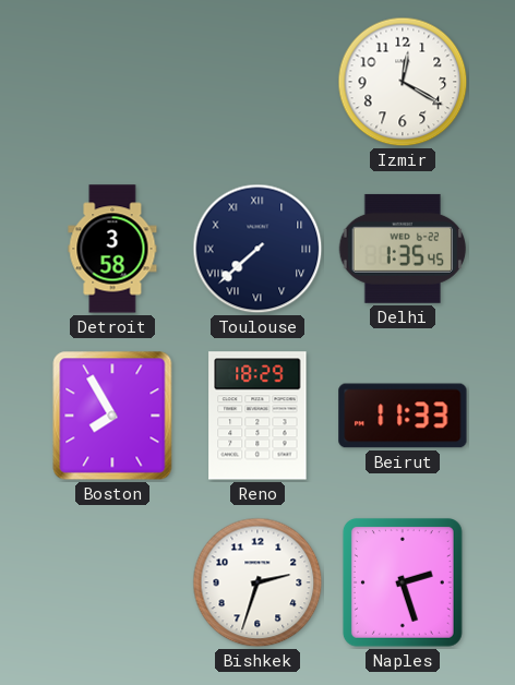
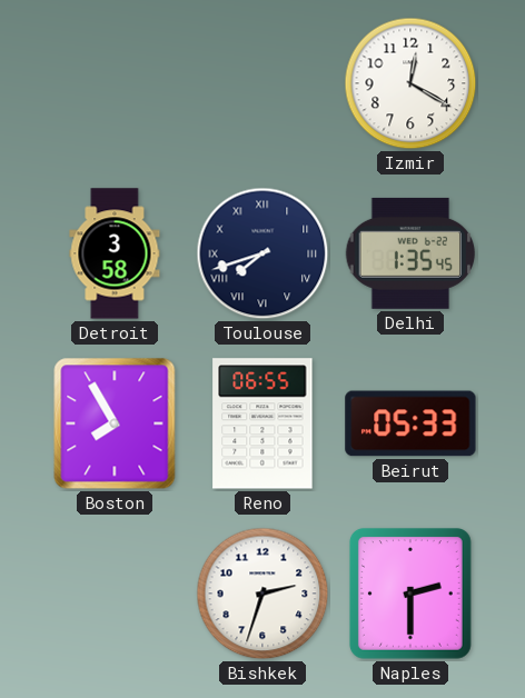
Toulouse: 7:38 -> 7:42
Reno: 18:29 -> 06:55
Beirut: 11:33 -> 05:33
Naples: 2:27 -> 2:30
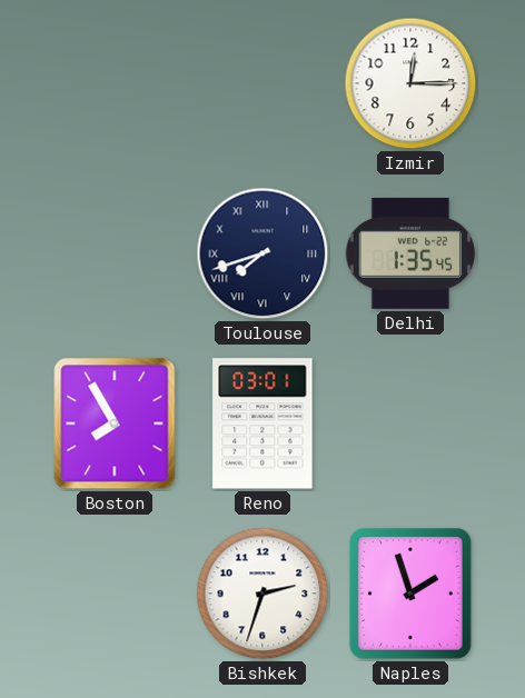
Izmir: 12:20 -> 12:15
Detroit: 3:58 -> none
Reno: 06:55 -> 03:01
Beirut: 05:33 -> none
Naples: 2:30 -> 1:57
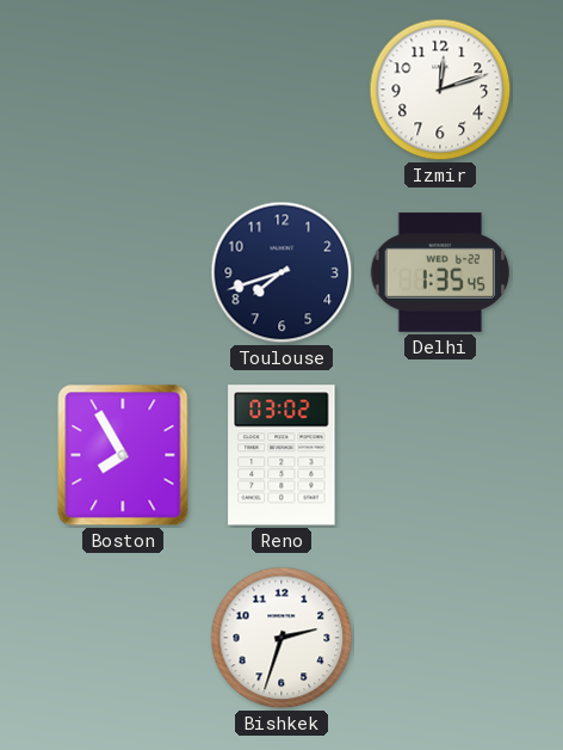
Izmir: 12:15 -> 12:12
Toulouse numerals: Roman -> Arabic
Reno: 03:01 -> 03:02
Naples: 1:57 -> none
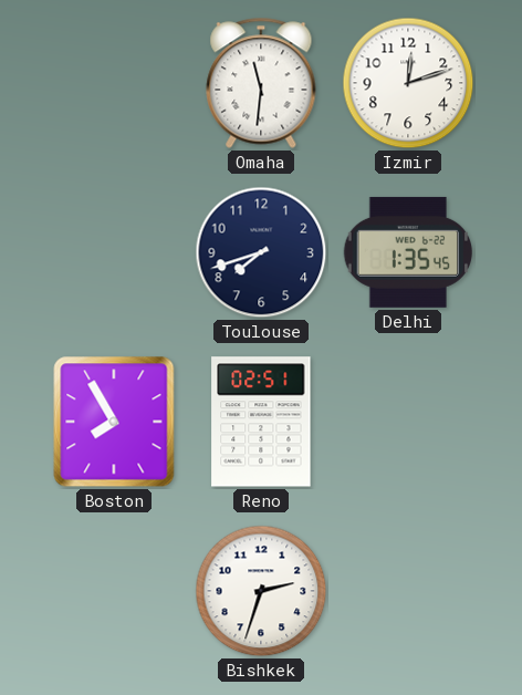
Omaha: none -> 11:31
Reno: 03:02 -> 02:51
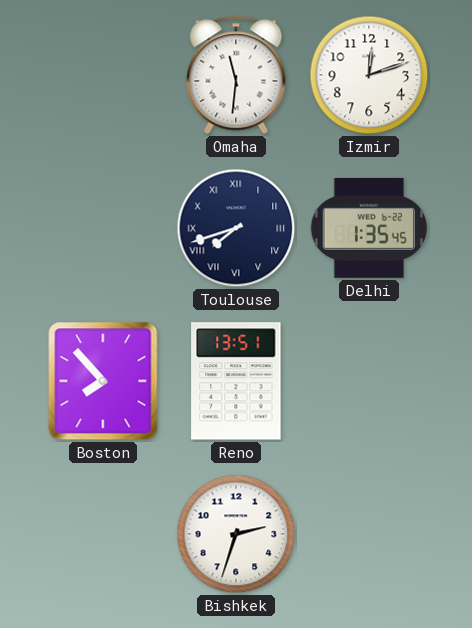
Toulouse numerals: Arabic -> Roman
Boston: 7:55 -> 7:53
Reno: 02:51 -> 13:51
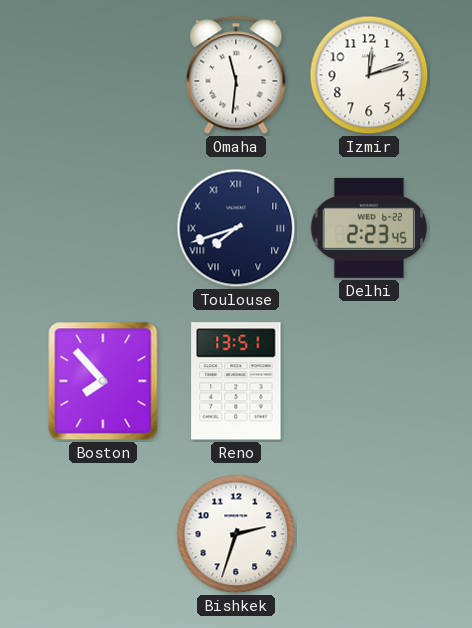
Delhi: 1:35 -> 2:23
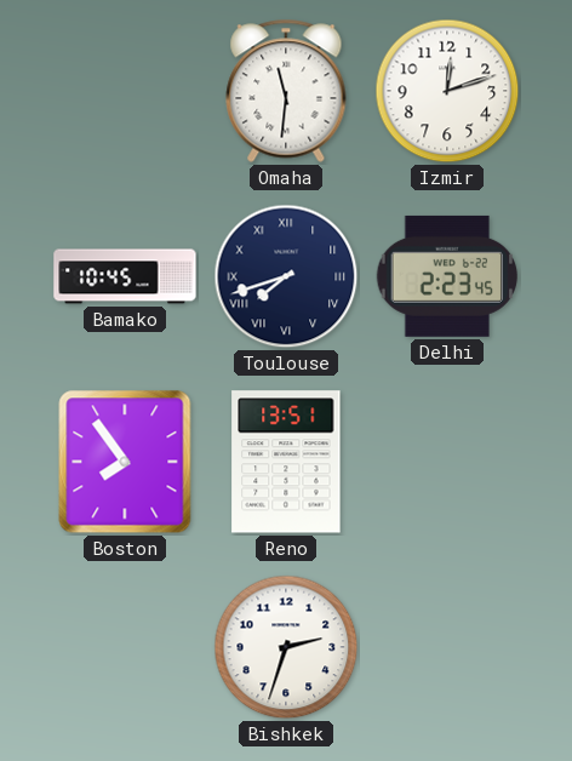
Bamako: none -> 10:45
Boston: 7:53 -> 7:54
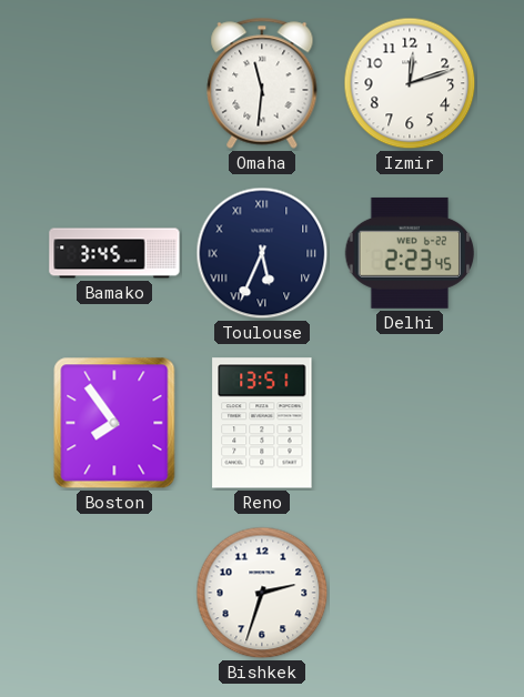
Bamako: 10:45 -> 3:45
Toulouse: 7:42 -> 5:34
